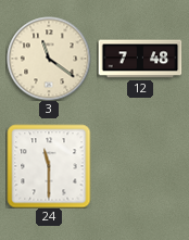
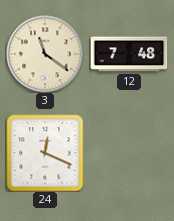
24: 11:30 -> 12:19
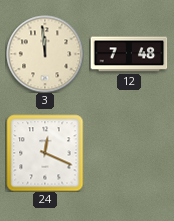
3: 11:21 -> 11:59
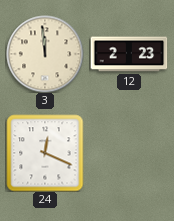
12: 7:48 -> 2:23
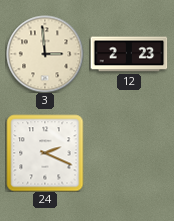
3: 11:59 -> 2:59
24: 12:19 -> 2:19
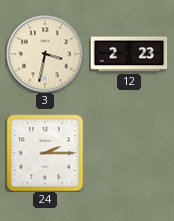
3: 2:59 -> 3:32
24: 2:19 -> 2:15
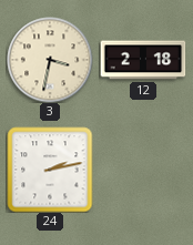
12: 2:23 -> 2:18
24: 2:15 -> 2:13
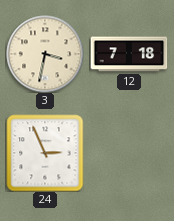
12: 2:18 -> 7:18
24: 2:13 -> 2:56
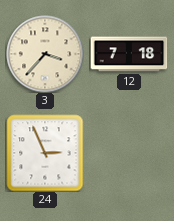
3: 3:32 -> 3:37
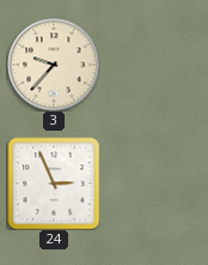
3: 3:37 -> 9:37
12: 7:18 -> none
